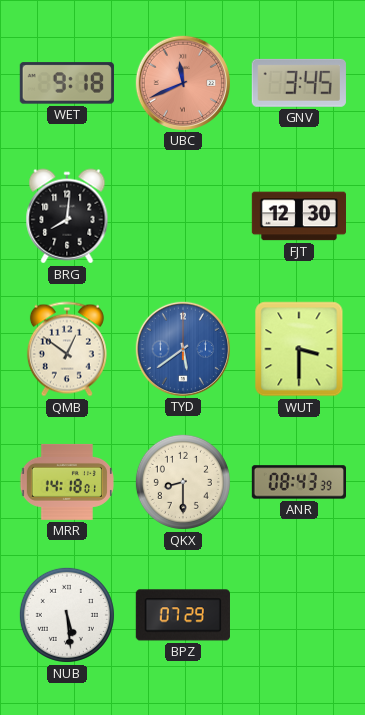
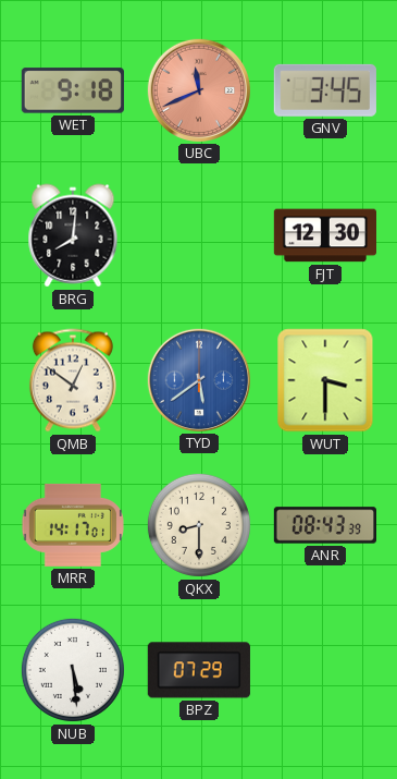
MRR: 14:18 -> 14:17
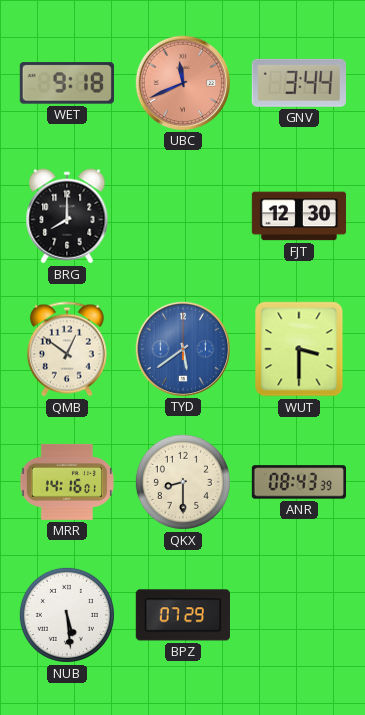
GNV: 3:45 -> 3:44
BRG: 8:01 -> 8:00
MRR: 14:17 -> 14:16
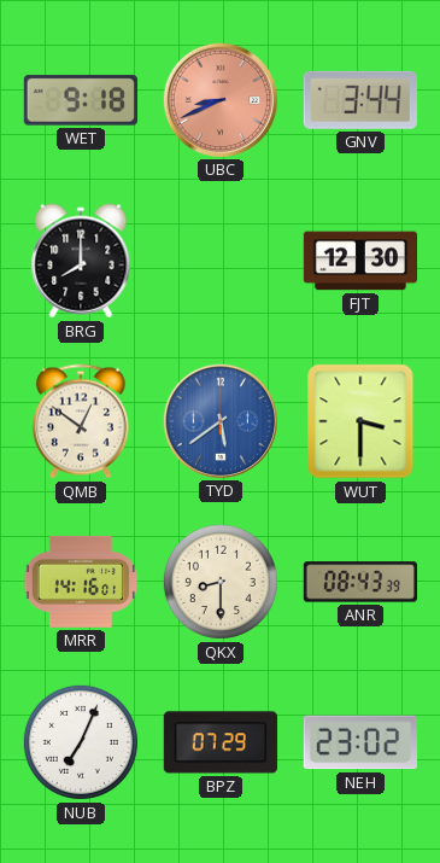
UBC: 11:41 -> 8:41
NUB: 5:29 -> 7:04
NEH: none -> 23:02
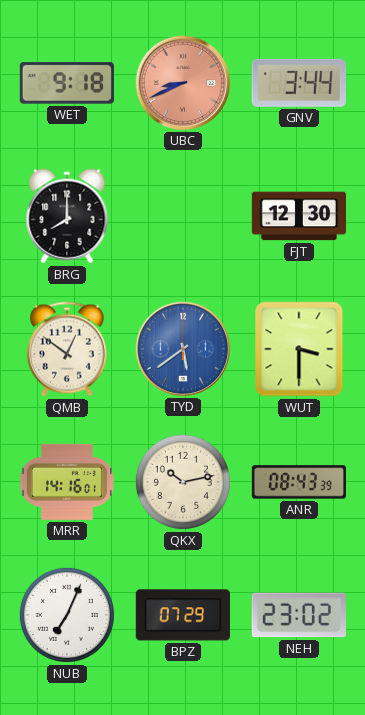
QKX: 8:30 -> 10:13
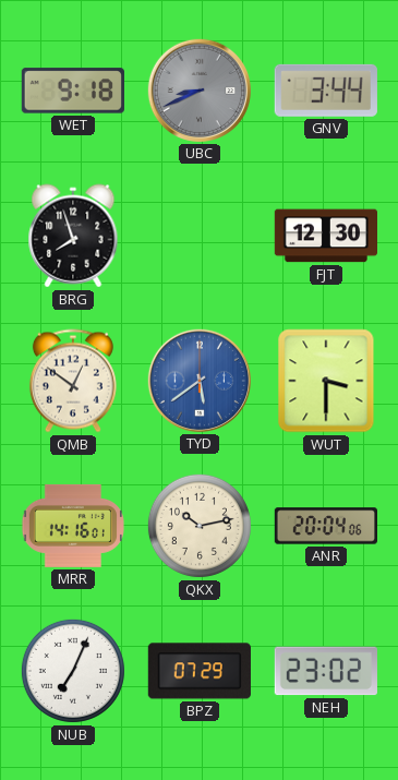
UBC dial: salmon -> grey
BRG: 8:00 -> 7:57
ANR: 08:43 -> 20:04
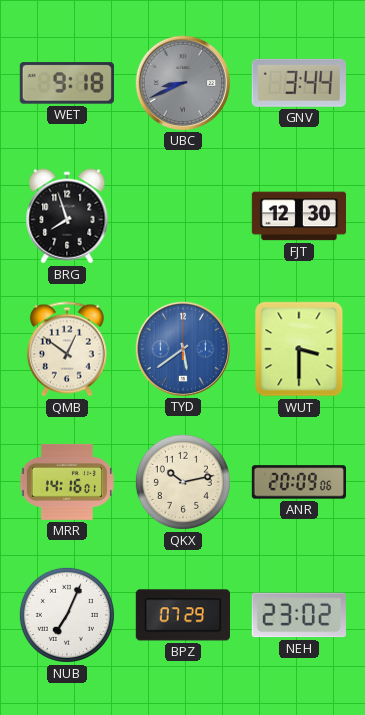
ANR: 20:04 -> 20:09
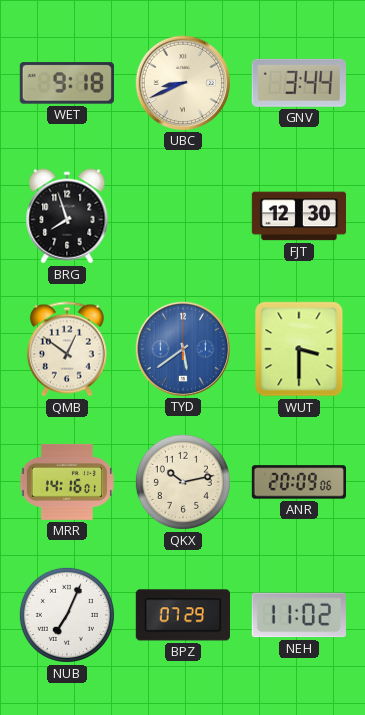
UBC dial: grey -> cream
NEH: 23:02 -> 11:02
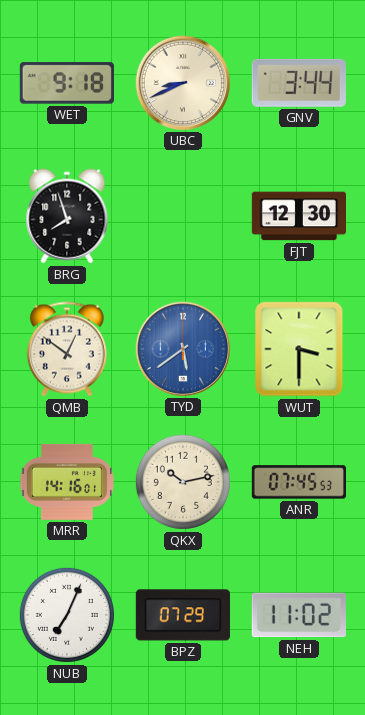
ANR: 20:09 -> 07:45
